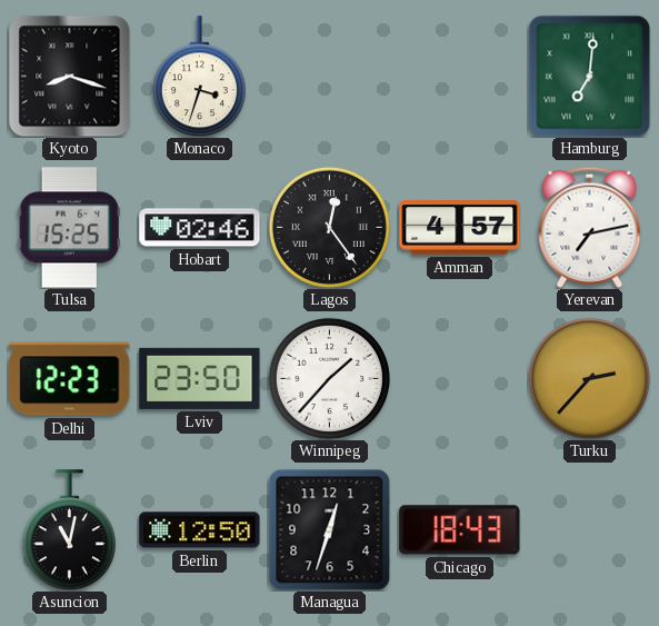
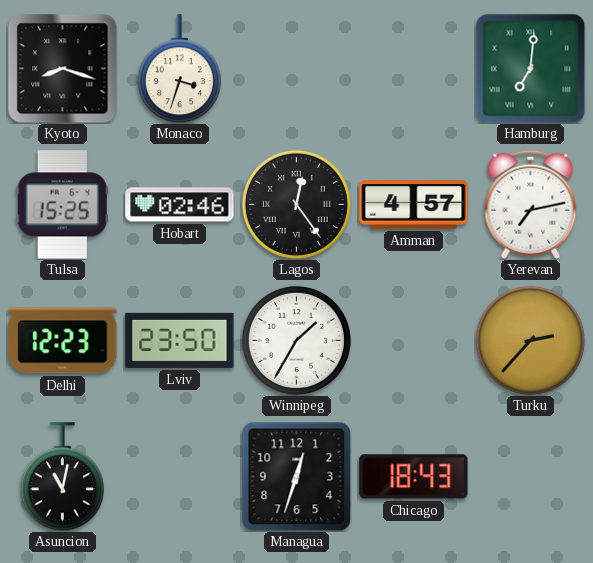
Winnipeg: 1:37 -> 1:35
Berlin: 12:50 -> none
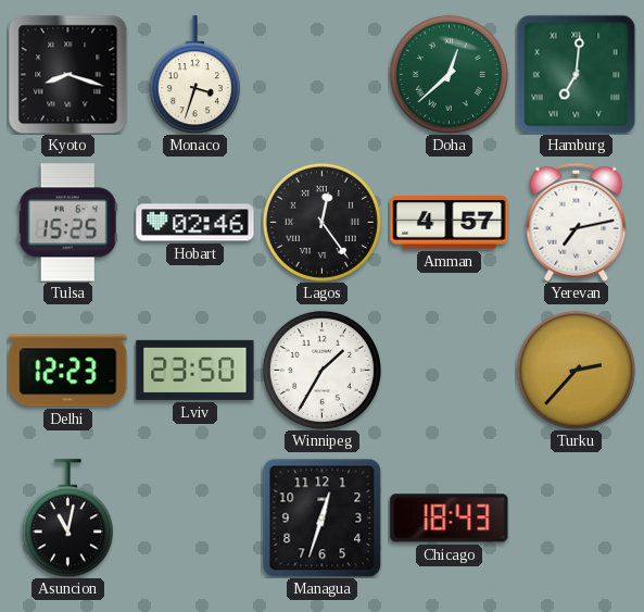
Doha: none -> 12:38
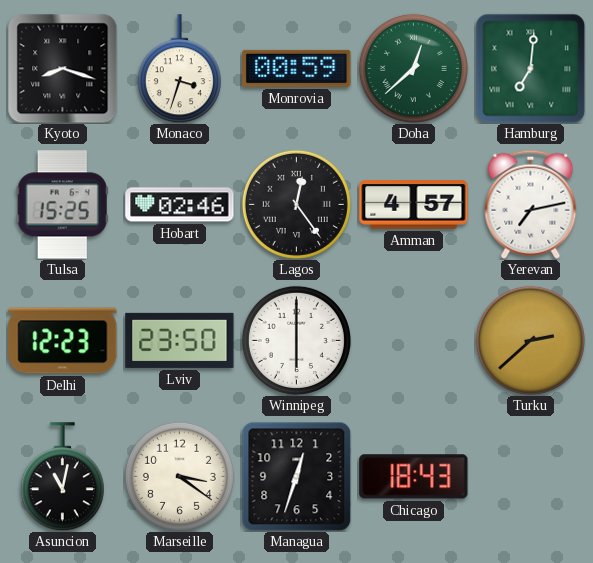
Monrovia: none -> 00:59
Winnipeg: 1:35 -> 6:00
Turku: 2:37 -> 2:38
Marseille: none -> 3:21
